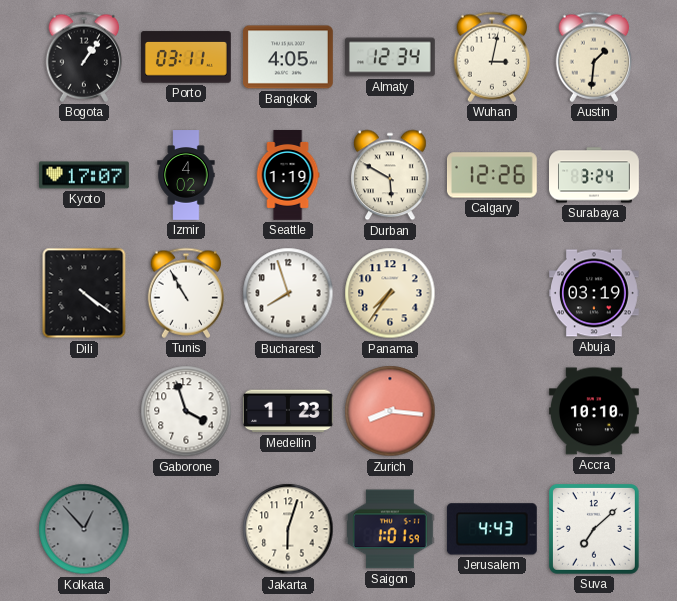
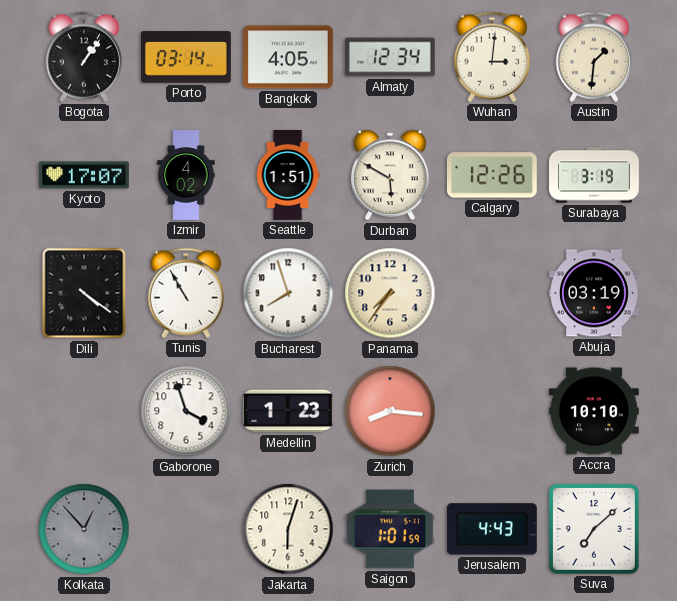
Porto: 03:11 -> 03:14
Wuhan: 3:02 -> 3:01
Seattle: 1:19 -> 1:51
Surabaya: 3:24 -> 3:19
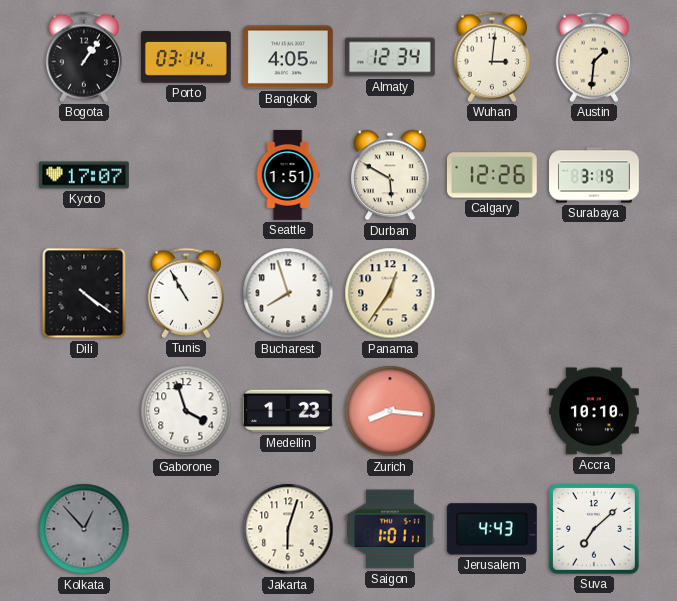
Izmir: 4:02 -> none
Panama: 7:36 -> 12:36
Abuja: 03:19 -> none
Saigon: 1:01:59 -> 1:01:11
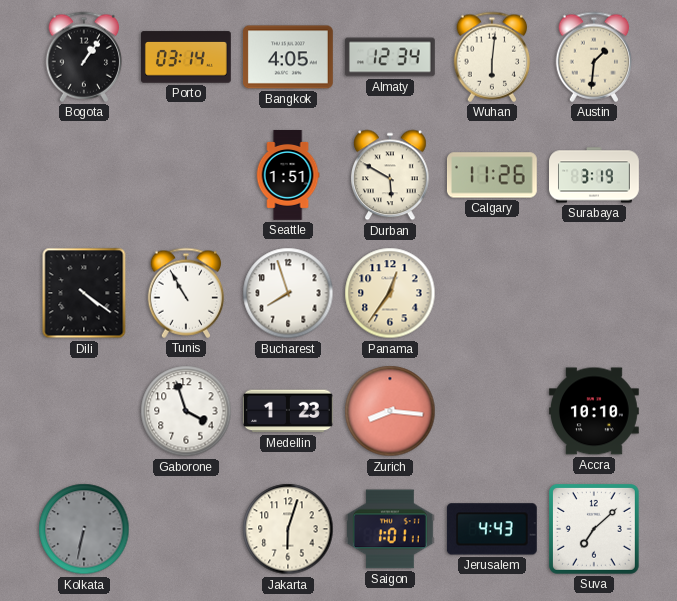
Wuhan: 3:01 -> 6:01
Kyoto: 17:07 -> none
Calgary: 12:26 -> 11:26
Kolkata: 12:53 -> 6:32
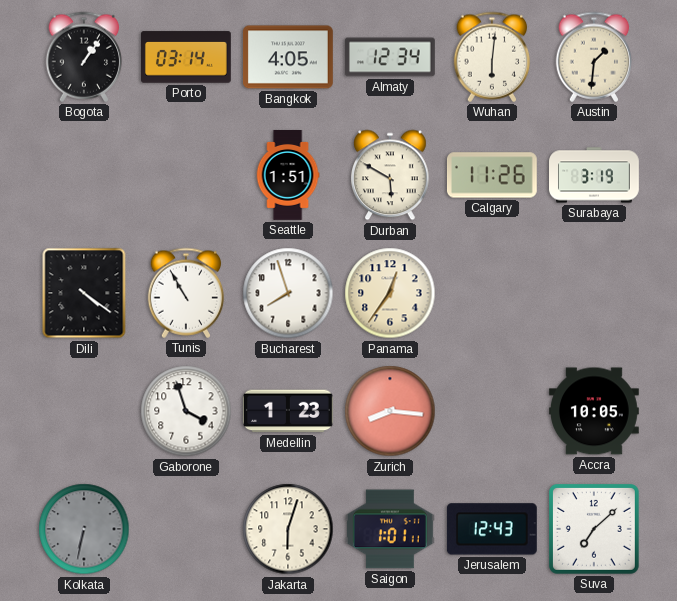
Accra: 10:10 -> 10:05
Jerusalem: 4:43 -> 12:43
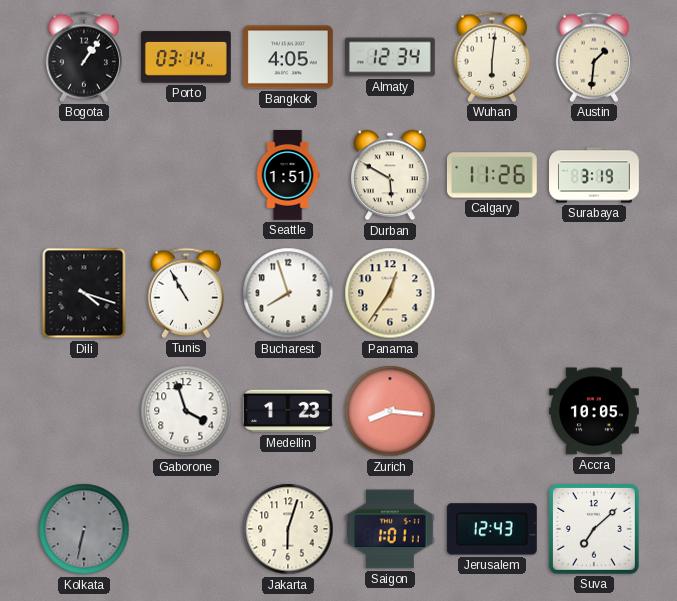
Dili: 4:21 -> 4:18
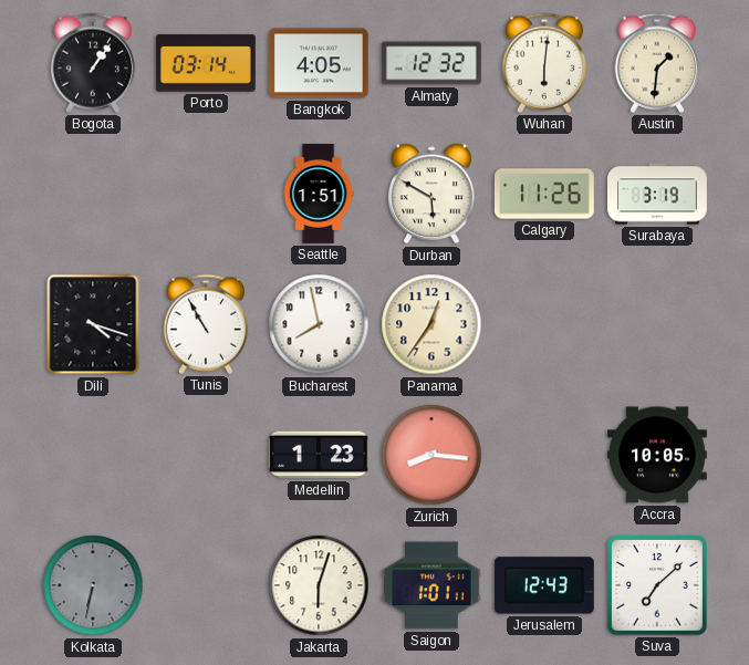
Almaty: 12:34 -> 12:32
Bucharest: 7:57 -> 7:58
Gaborone: 3:57 -> none
